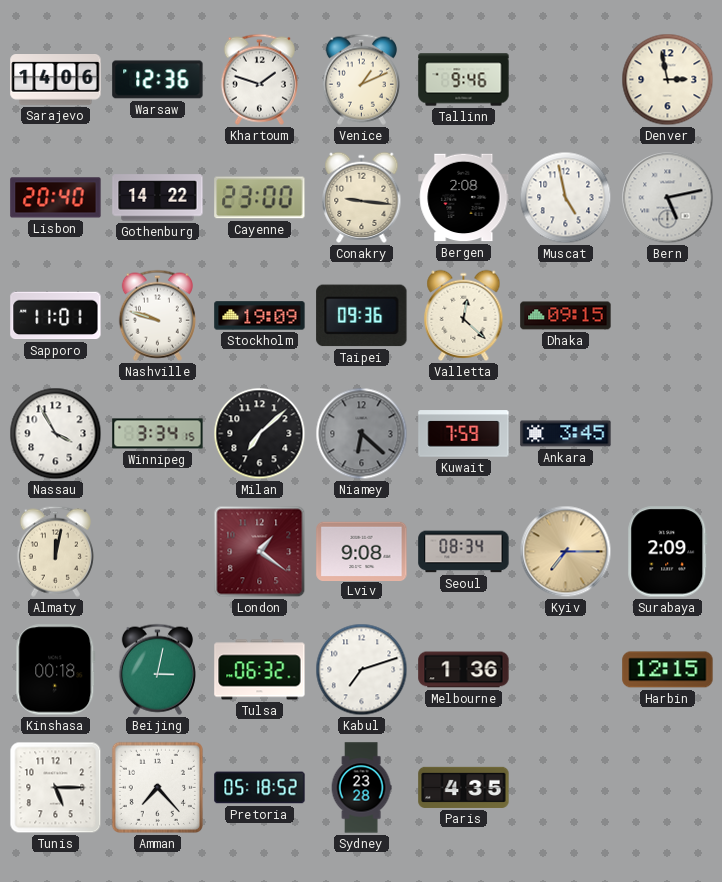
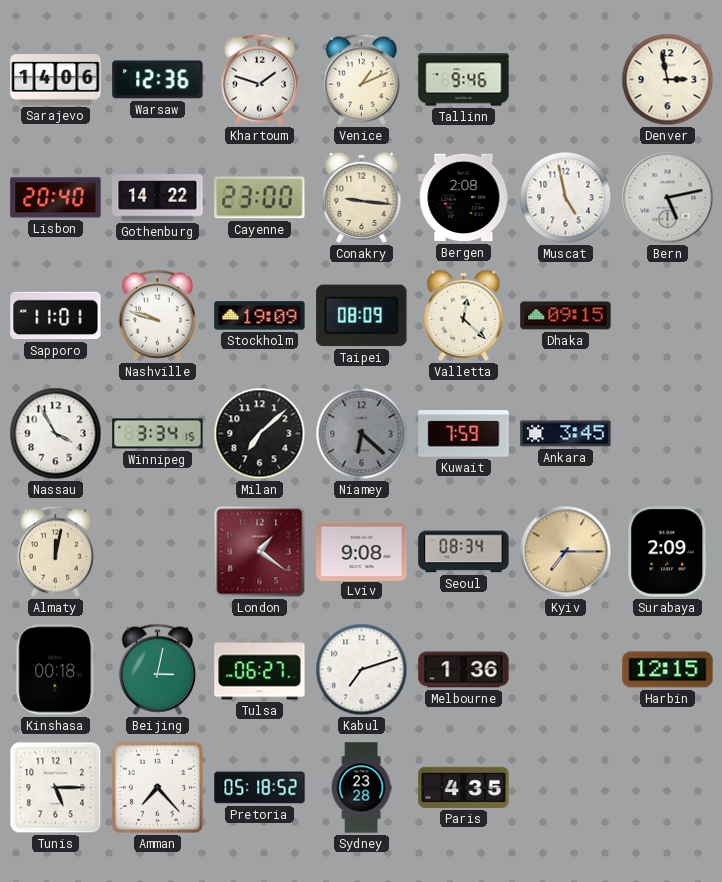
Taipei: 09:36 -> 08:09
Tulsa: 06:32 -> 06:27
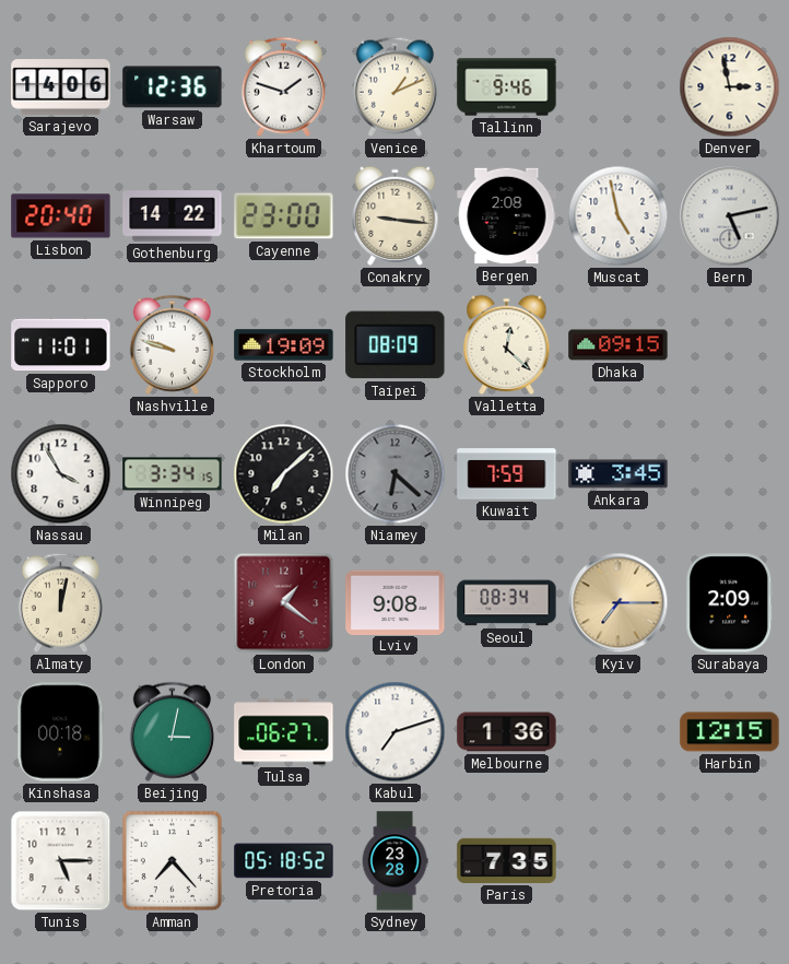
Paris: 4:35 -> 7:35
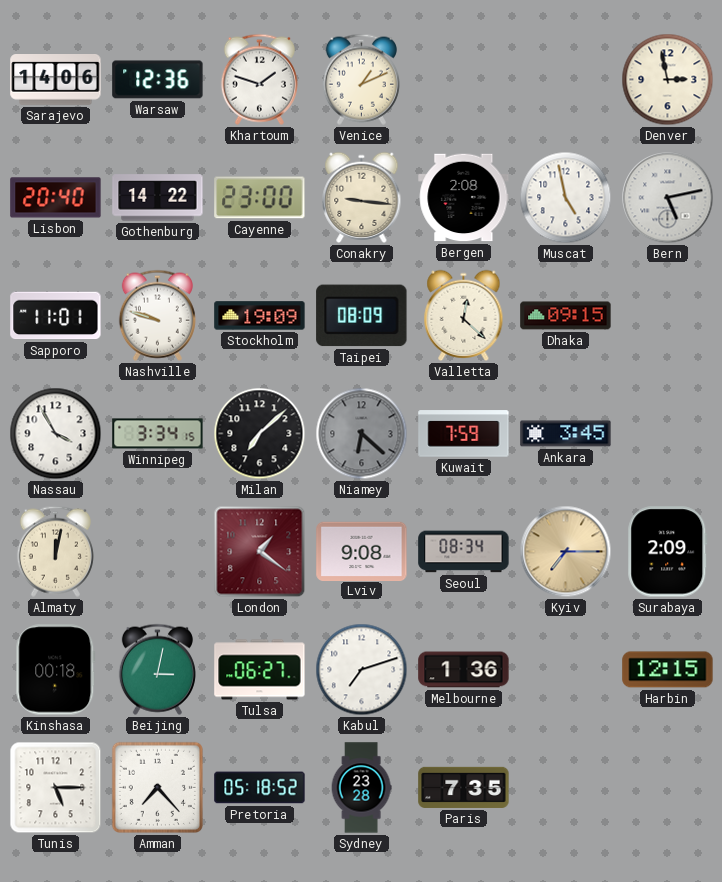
Tallinn: 9:46 -> none
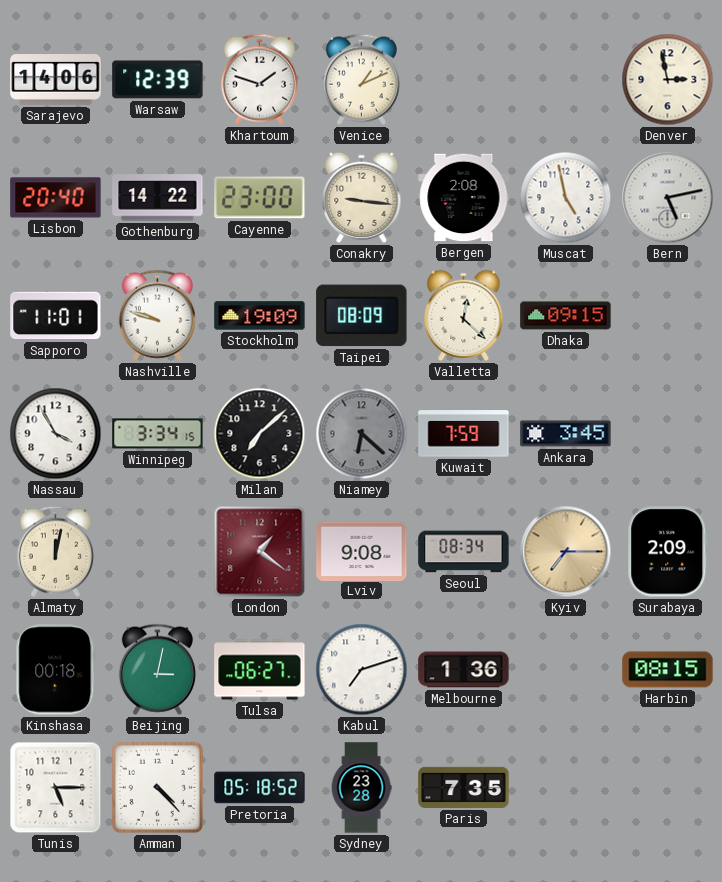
Warsaw: 12:36 -> 12:39
Harbin: 12:15 -> 08:15
Amman: 7:23 -> 4:23
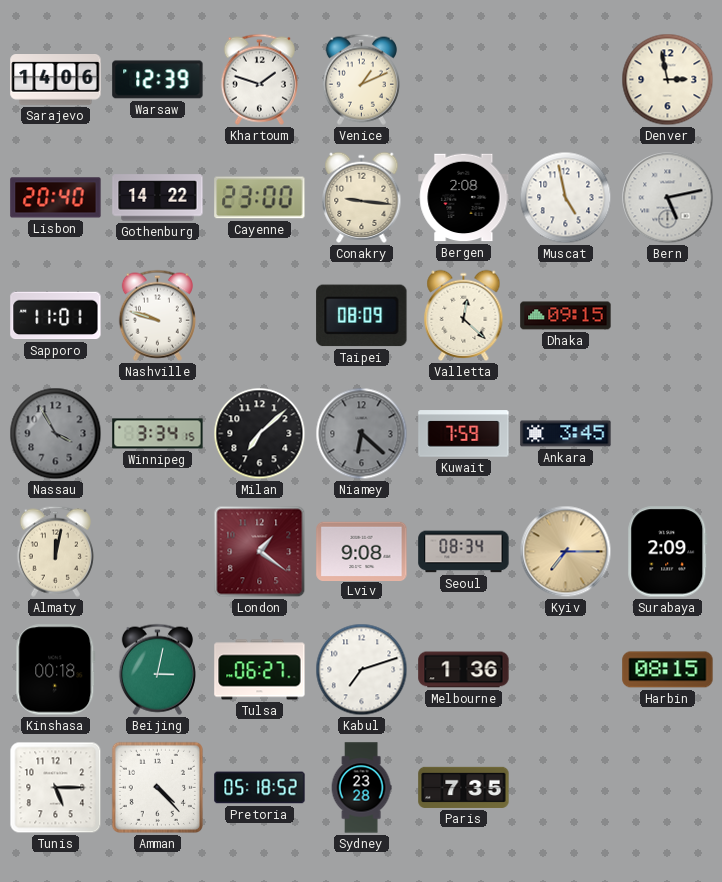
Stockholm: 19:09 -> none
Nassau dial: white -> grey
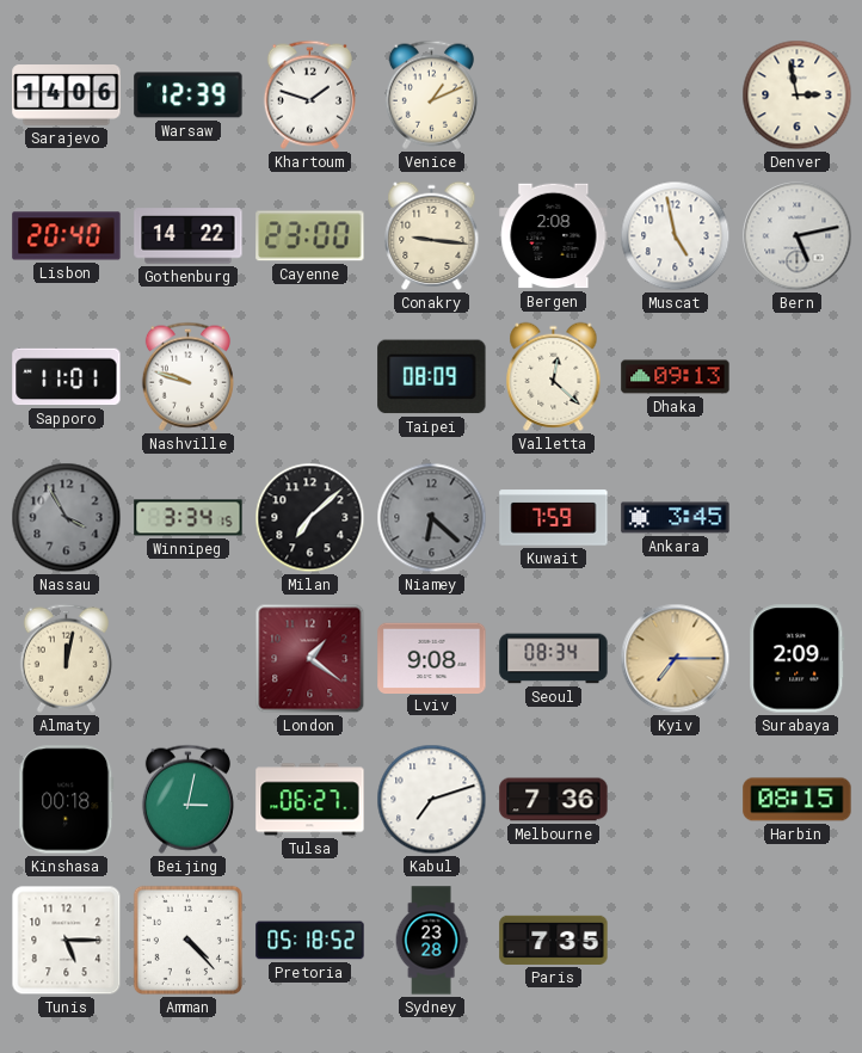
Dhaka: 09:15 -> 09:13
Melbourne: 1:36 -> 7:36
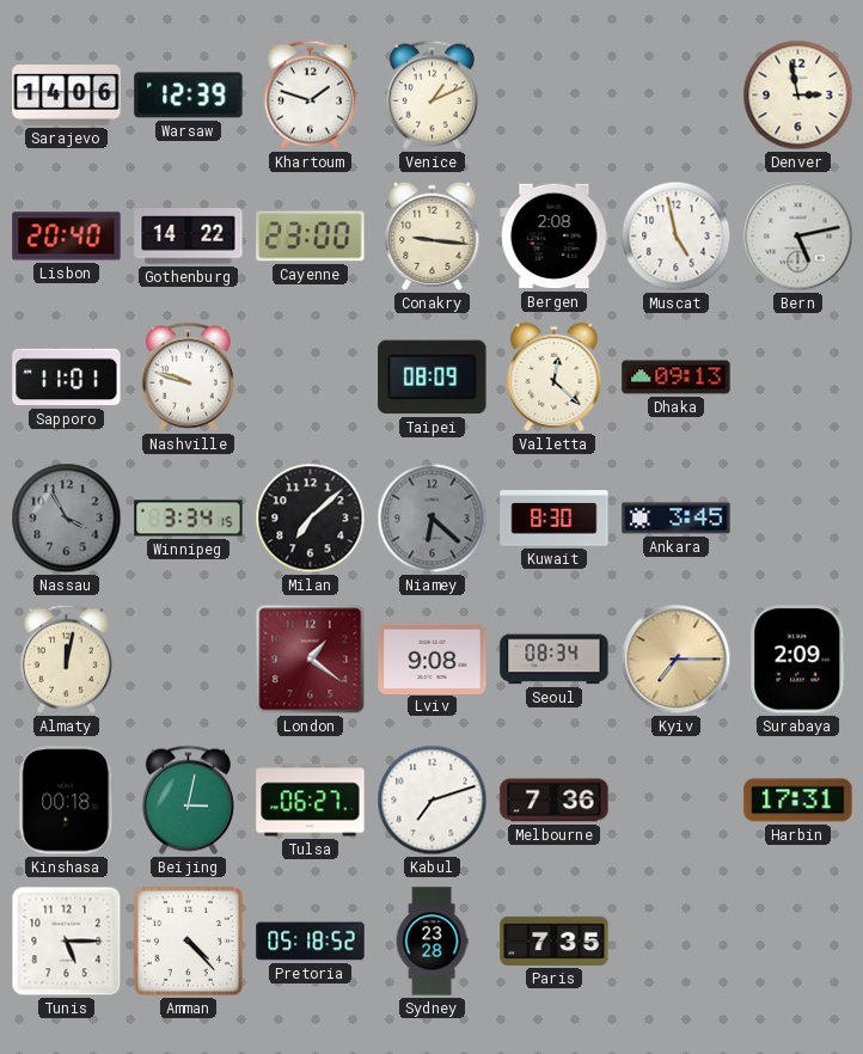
Kuwait: 7:59 -> 8:30
Harbin: 08:15 -> 17:31
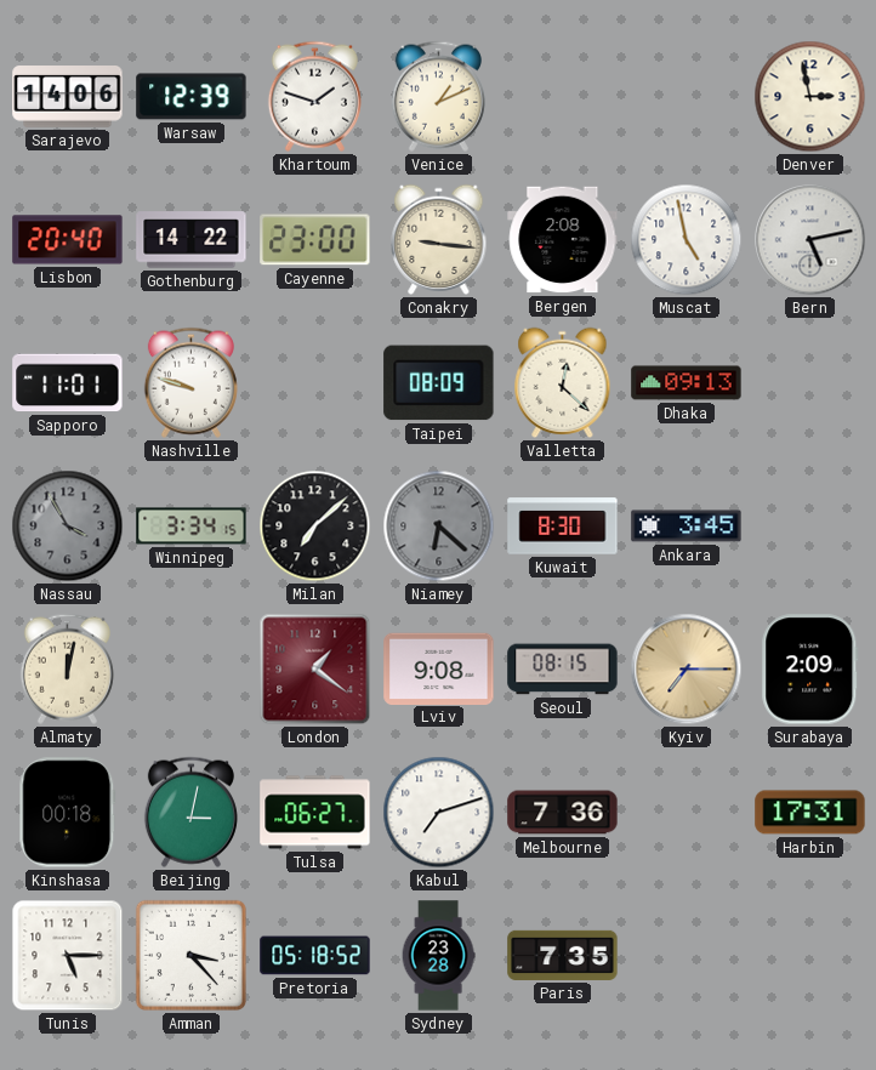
Seoul: 08:34 -> 08:15
Amman: 4:23 -> 3:23
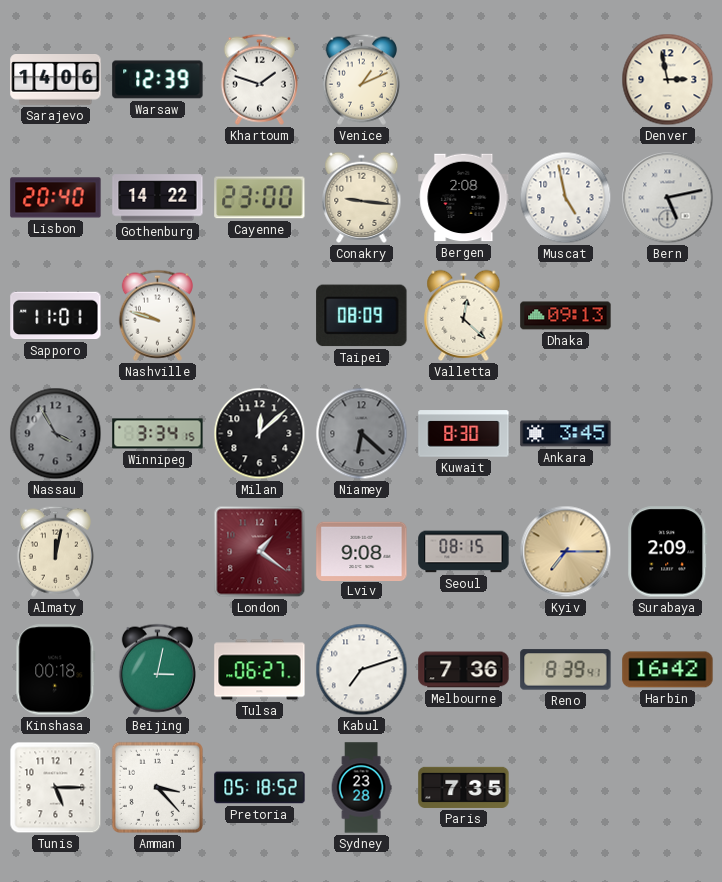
Milan: 7:08 -> 12:08
Reno: none -> 8:39
Harbin: 17:31 -> 16:42
